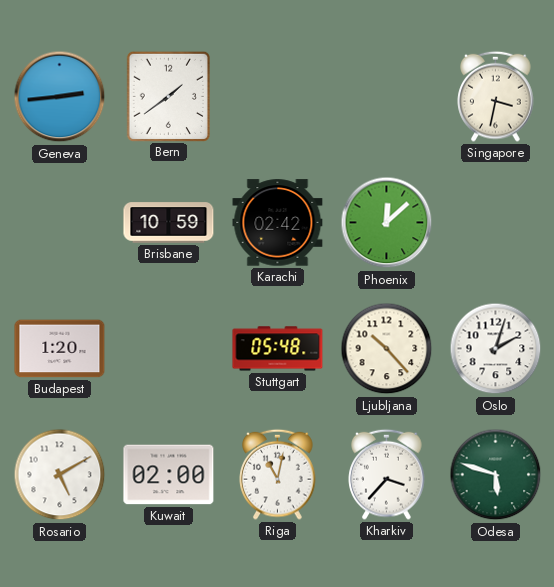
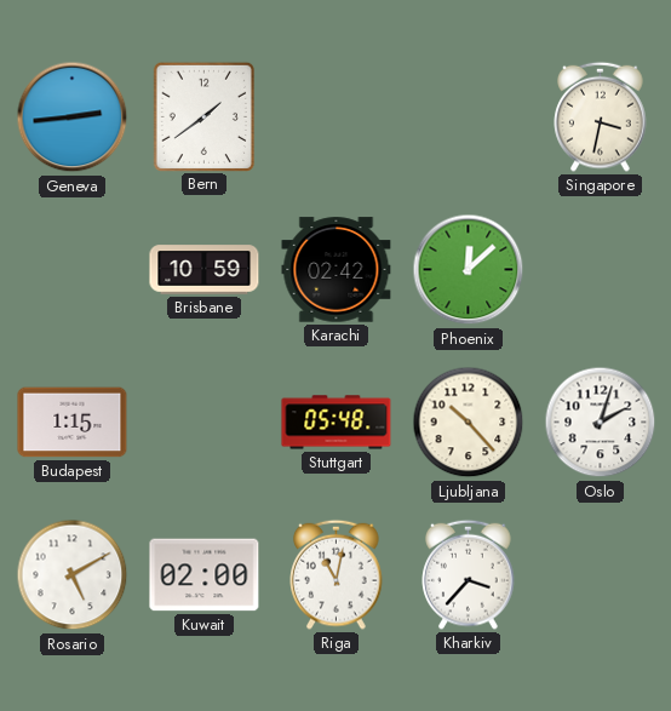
Budapest: 1:20 -> 1:15
Odesa: 5:48 -> none
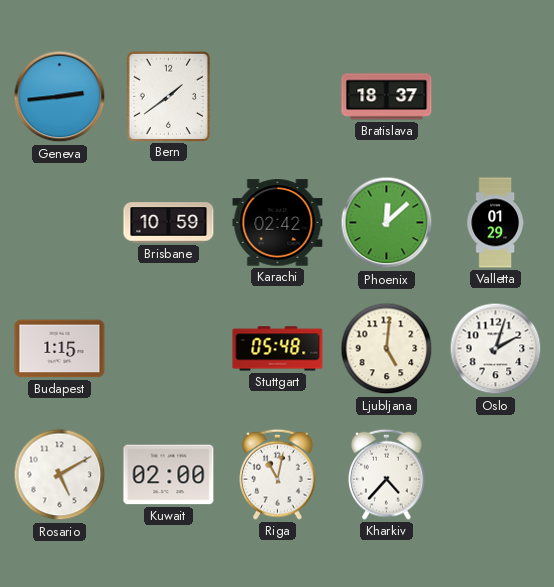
Bratislava: none -> 18:37
Singapore: 3:32 -> none
Valletta: none -> 01:29
Ljubljana: 10:23 -> 5:01
Kharkiv: 3:37 -> 4:37
